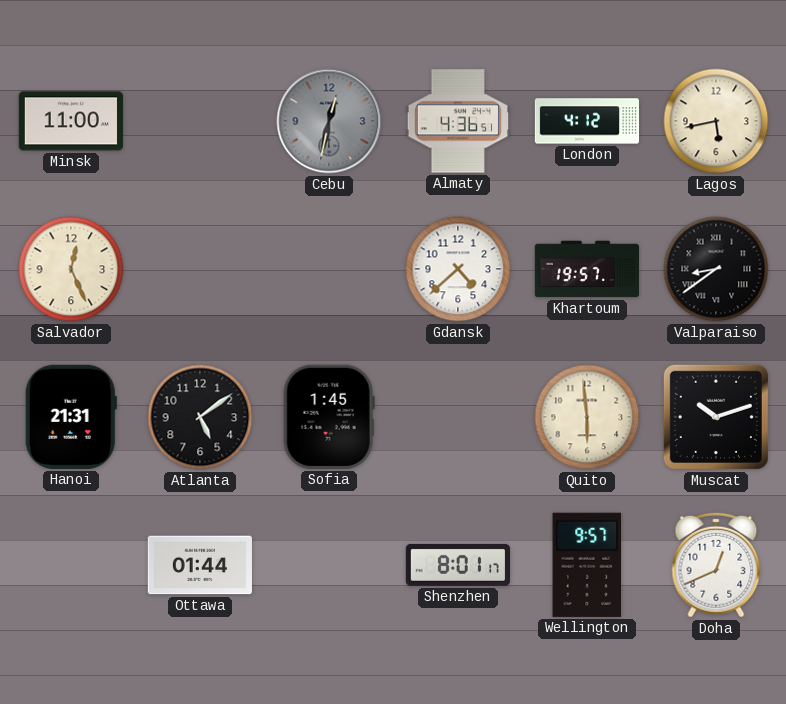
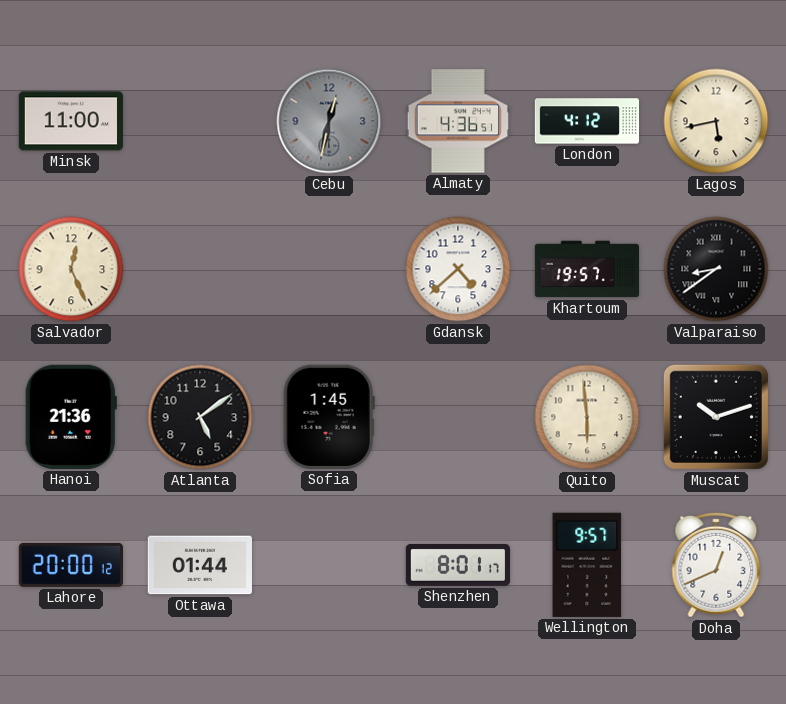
Hanoi: 21:31 -> 21:36
Lahore: none -> 20:00
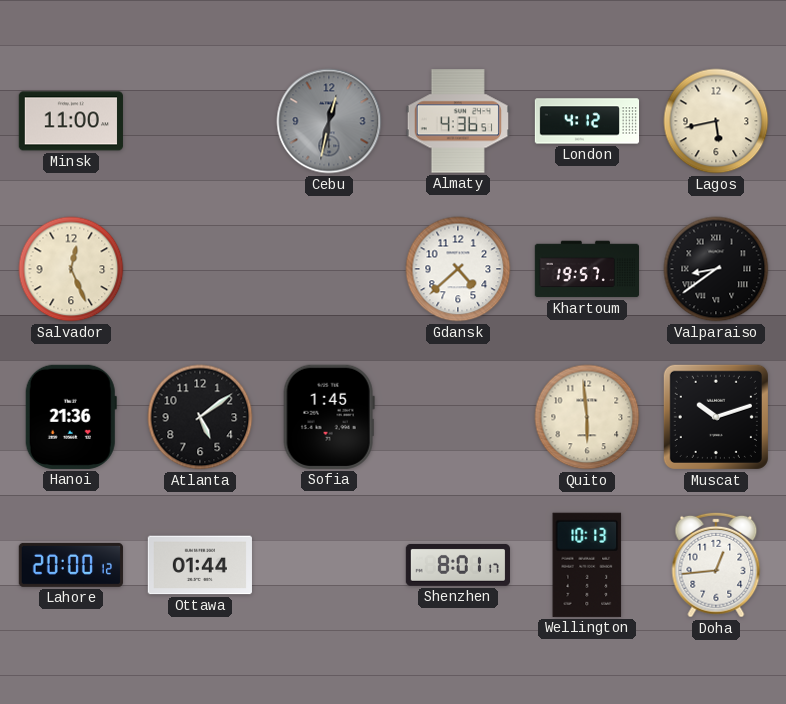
Wellington: 9:57 -> 10:13
Doha: 12:41 -> 12:44
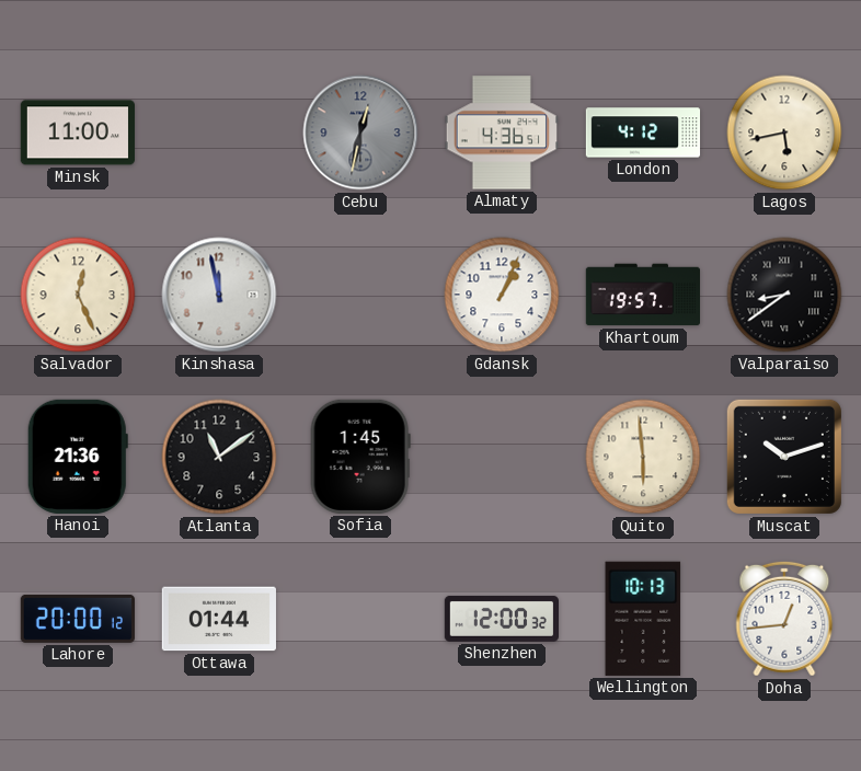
Kinshasa: none -> 11:58
Gdansk: 4:38 -> 1:04
Atlanta: 5:09 -> 11:09
Shenzhen: 8:01 -> 12:00
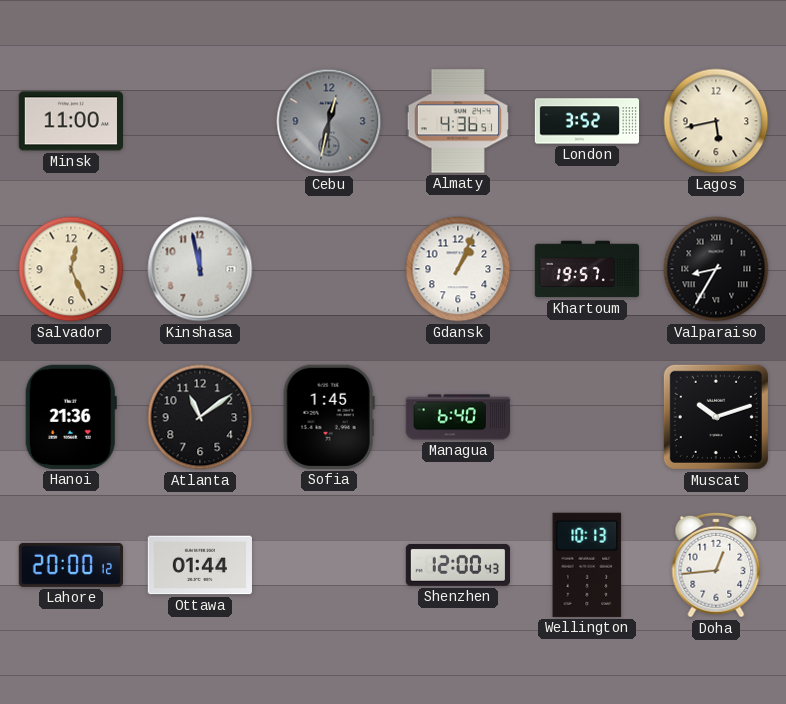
London: 4:12 -> 3:52
Valparaiso: 8:39 -> 8:35
Managua: none -> 6:40
Quito: 5:59 -> none
Shenzhen: 12:00:32 -> 12:00:43
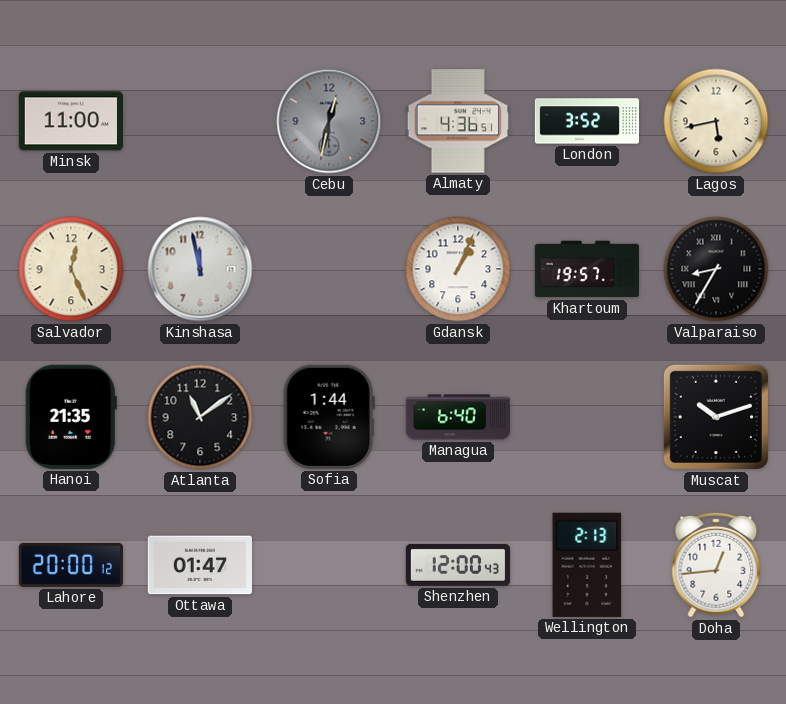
Hanoi: 21:36 -> 21:35
Sofia: 1:45 -> 1:44
Ottawa: 01:44 -> 01:47
Wellington: 10:13 -> 2:13
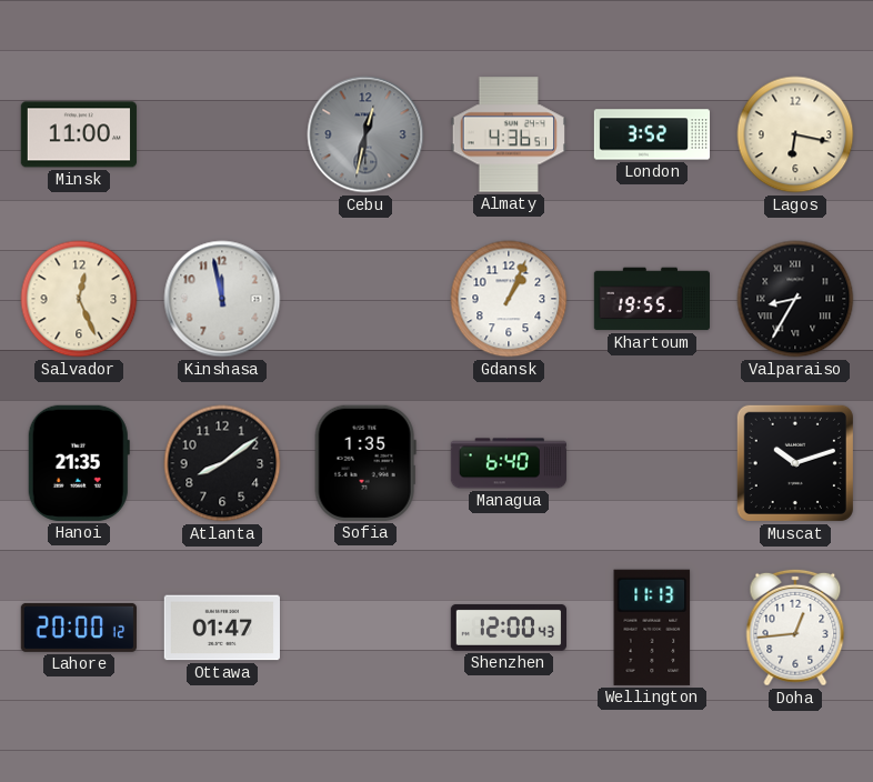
Lagos: 5:43 -> 6:17
Khartoum: 19:57 -> 19:55
Atlanta: 11:09 -> 8:09
Sofia: 1:44 -> 1:35
Wellington: 2:13 -> 11:13
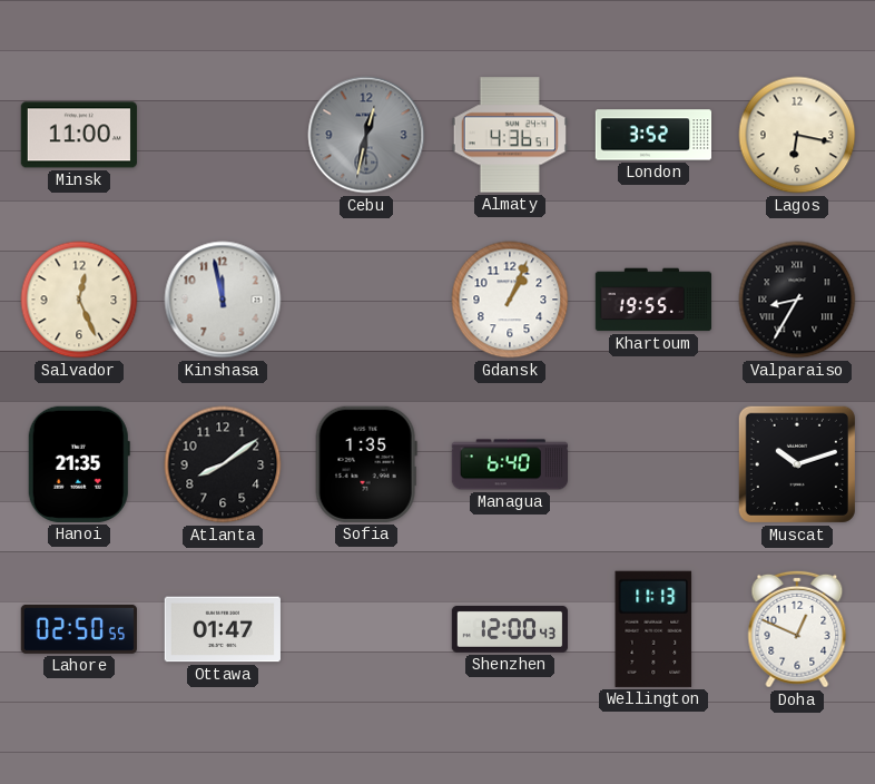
Lahore: 20:00 -> 02:50
Doha: 12:44 -> 12:49
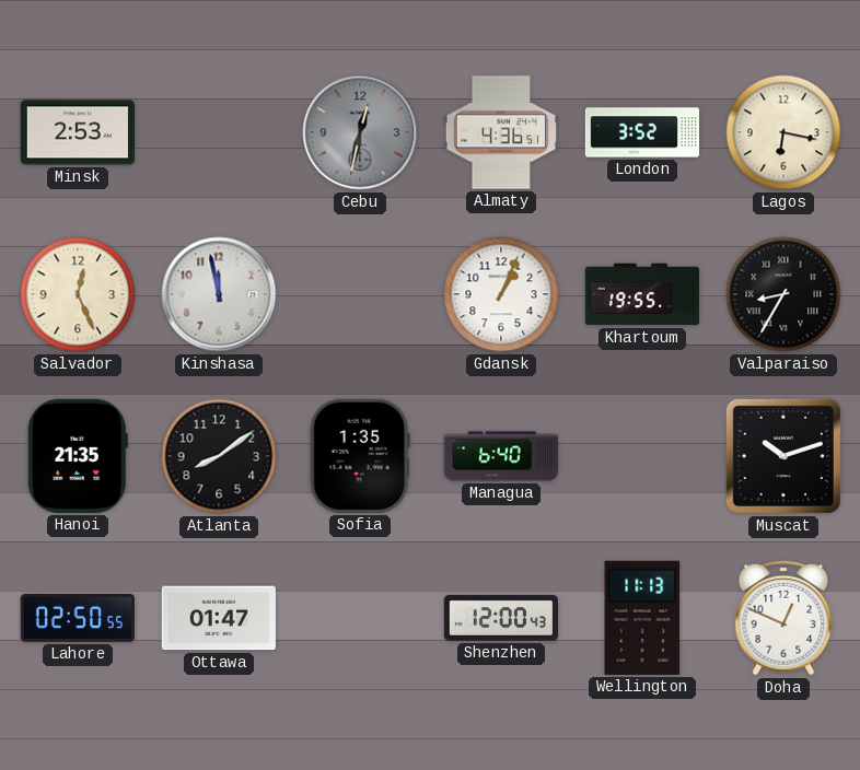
Minsk: 11:00 -> 2:53
